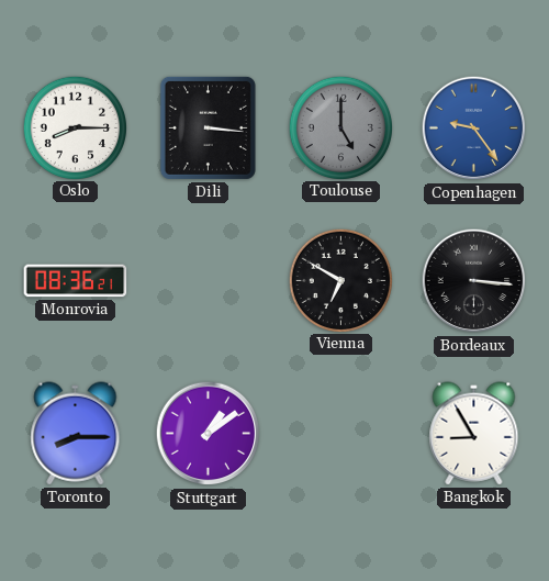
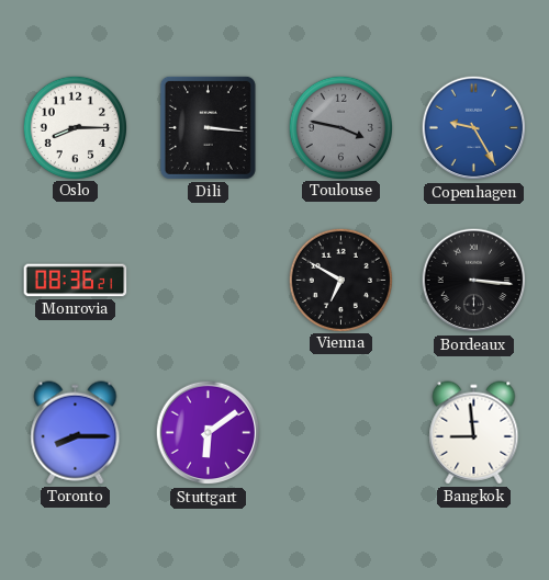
Toulouse: 5:00 -> 3:47
Copenhagen: 9:24 -> 9:25
Stuttgart: 1:09 -> 6:09
Bangkok: 8:55 -> 8:59
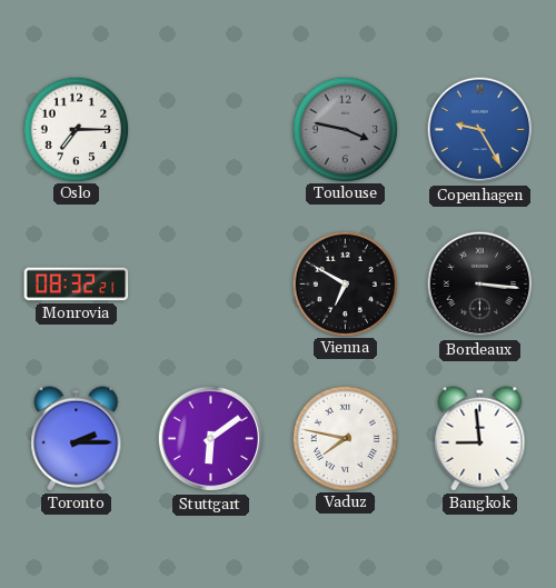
Oslo: 8:15 -> 7:15
Dili: 3:16 -> none
Monrovia: 08:36 -> 08:32
Toronto: 8:15 -> 2:15
Vaduz: none -> 7:47
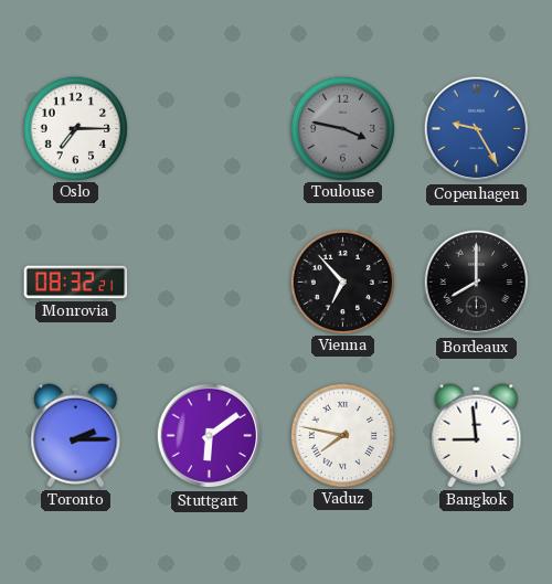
Vienna: 6:50 -> 6:53
Bordeaux: 3:16 -> 8:00
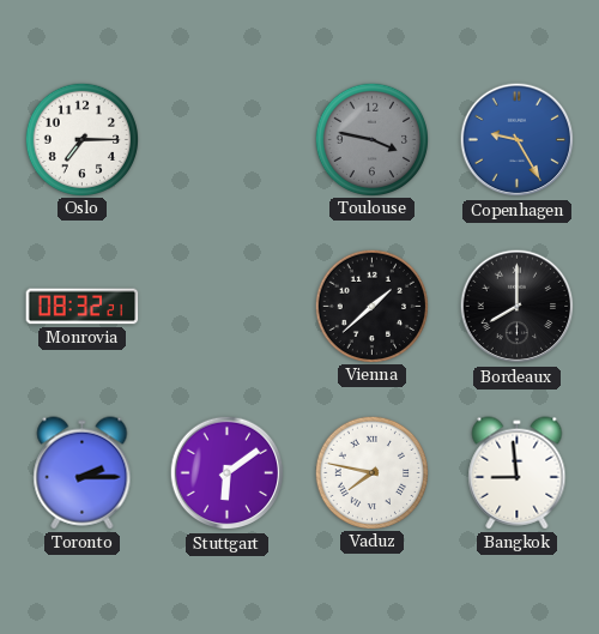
Vienna: 6:53 -> 1:38
